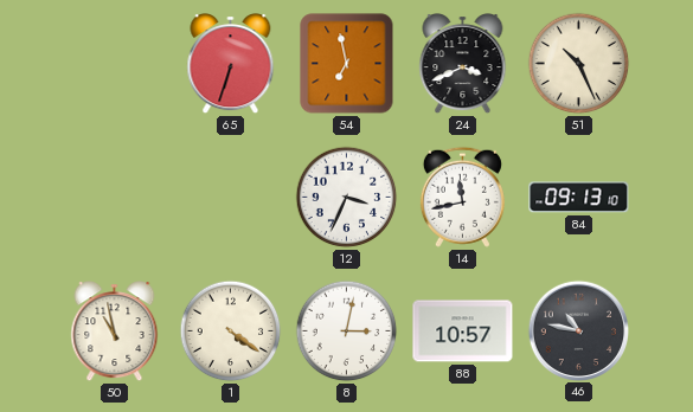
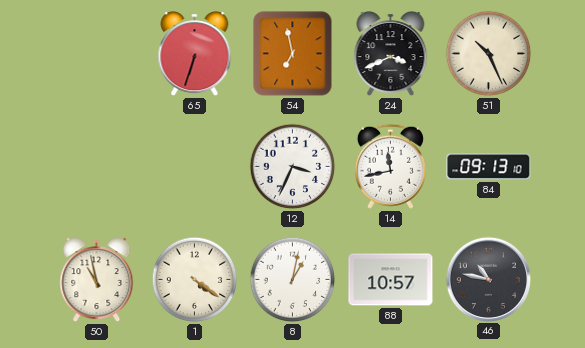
8: 3:02 -> 1:02
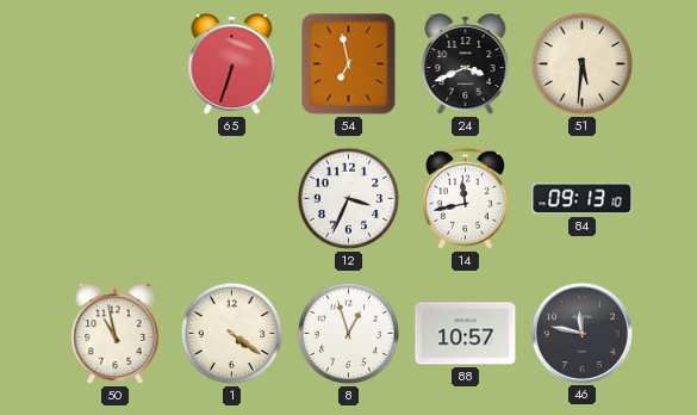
51: 10:26 -> 5:31
8: 1:02 -> 12:57
46: 10:47 -> 11:47
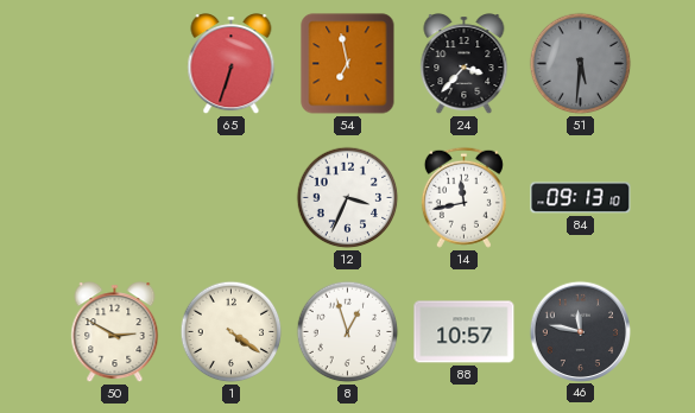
24: 3:41 -> 3:37
51 dial: cream -> grey
50: 10:58 -> 2:50
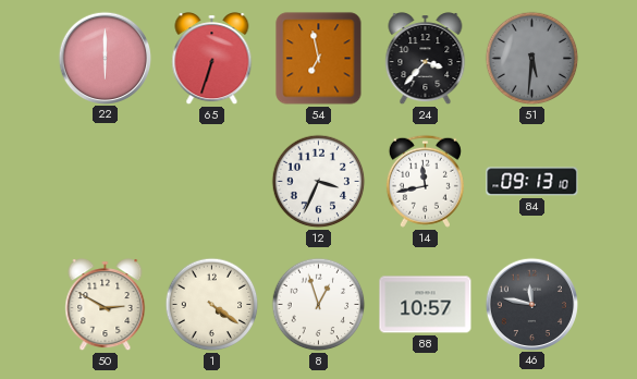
22: none -> 6:00
